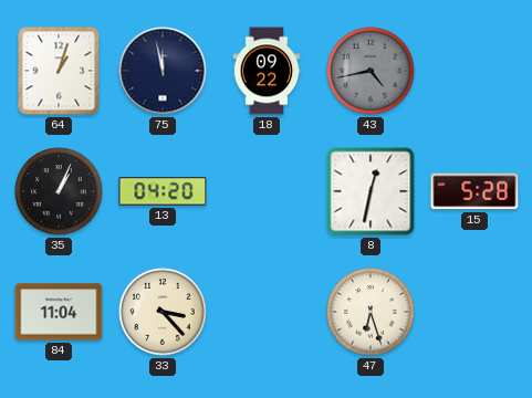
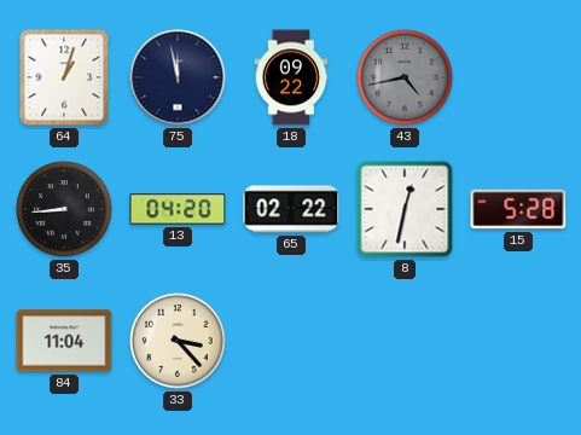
35: 1:04 -> 8:44
65: none -> 02:22
47: 6:27 -> none
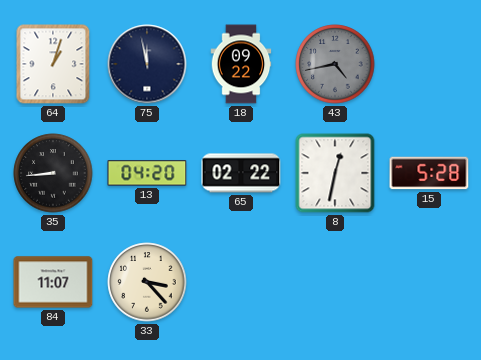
84: 11:04 -> 11:07
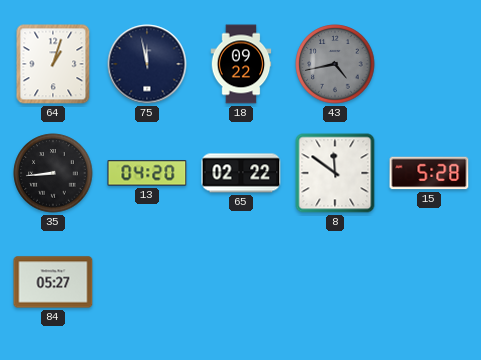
8: 12:32 -> 11:51
84: 11:07 -> 05:27
33: 3:23 -> none
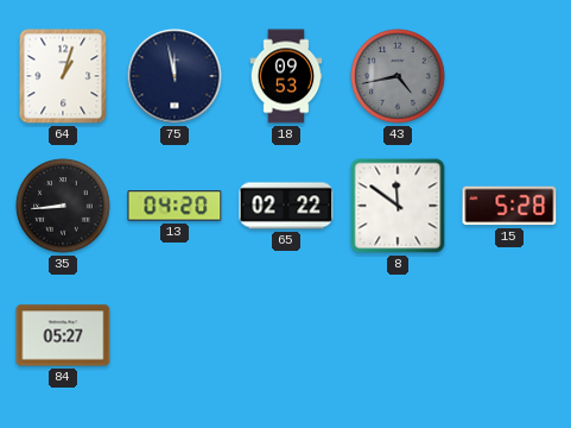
18: 09:22 -> 09:53
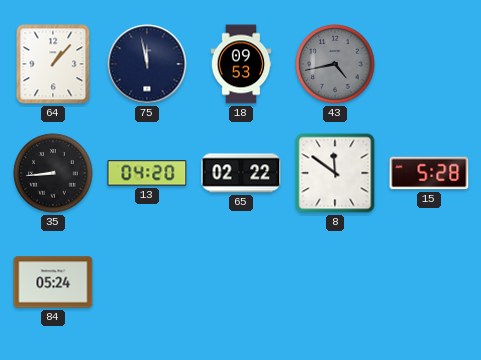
64: 1:03 -> 1:07
84: 05:27 -> 05:24
